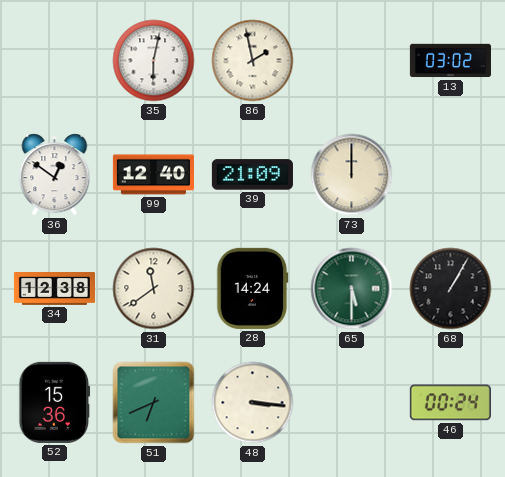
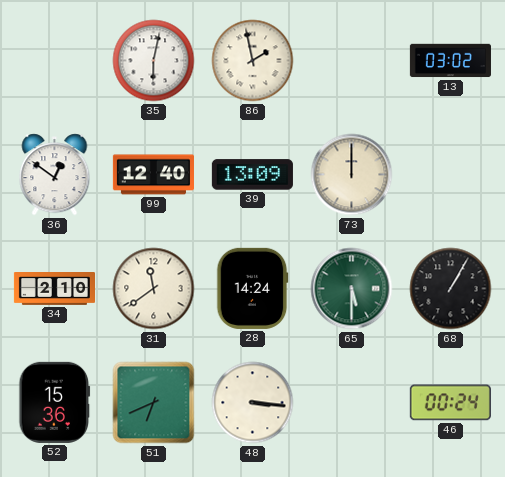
39: 21:09 -> 13:09
34: 12:38 -> 2:10
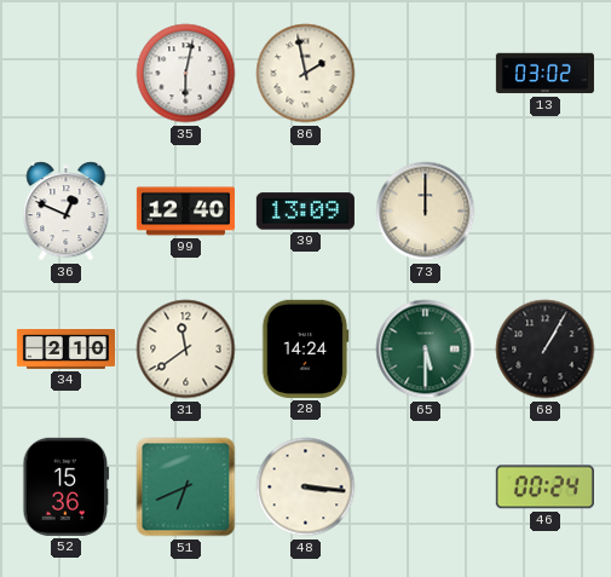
36: 12:51 -> 12:49
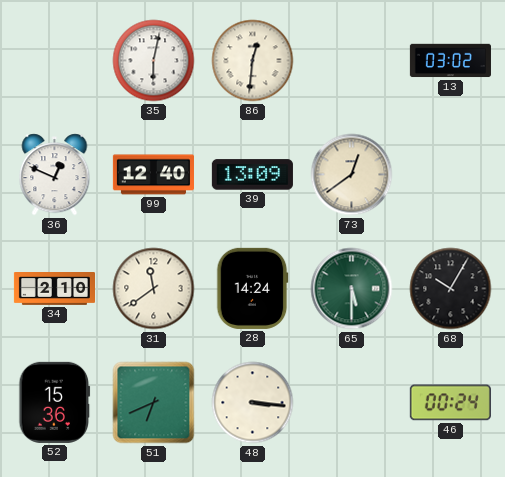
86: 1:58 -> 12:31
73: 12:00 -> 12:39
68: 1:05 -> 10:05
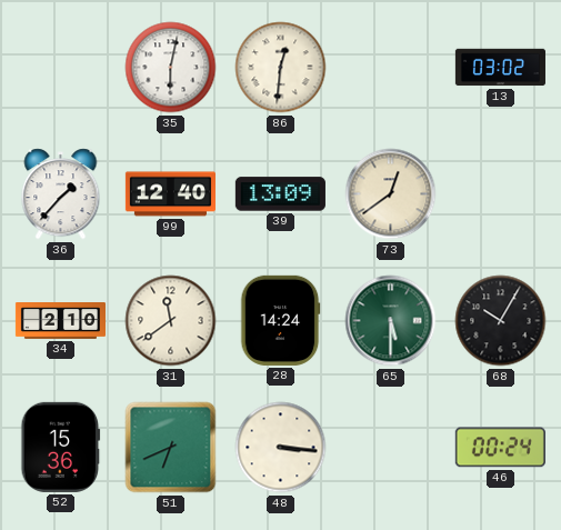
36: 12:49 -> 1:37
